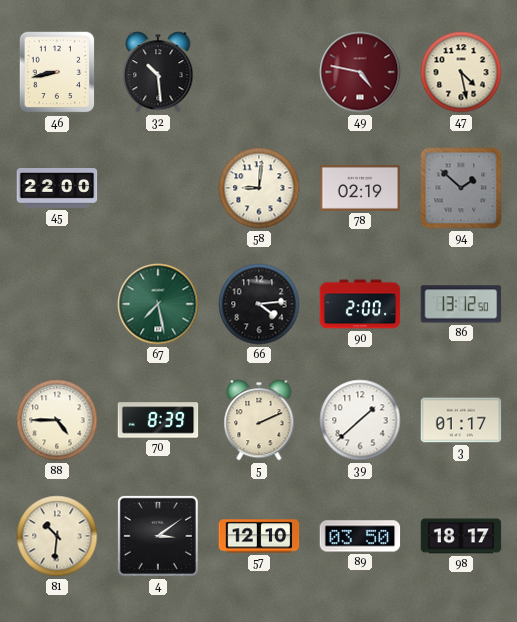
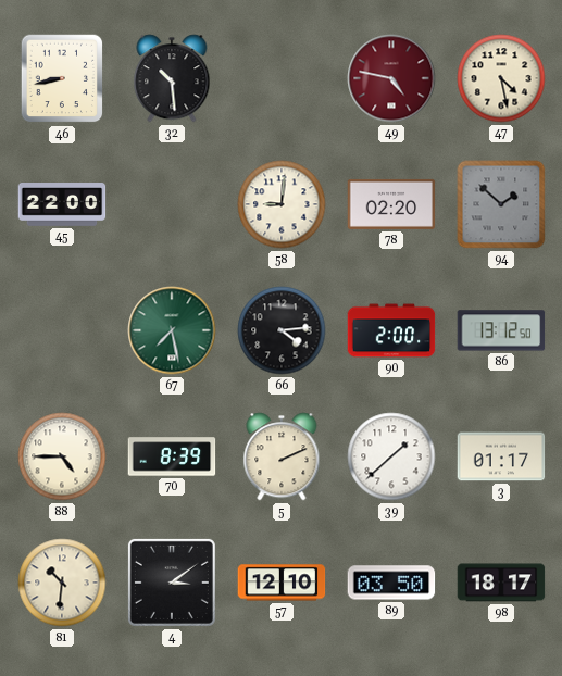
78: 02:19 -> 02:20
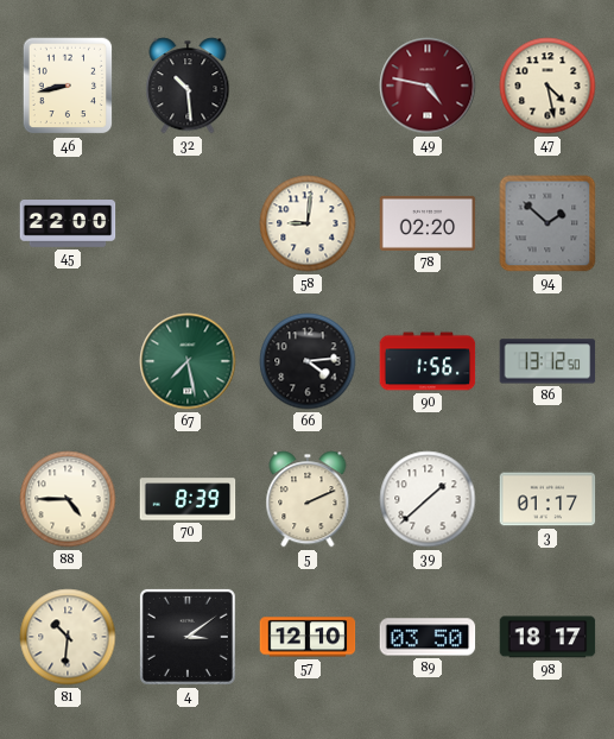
90: 2:00 -> 1:56
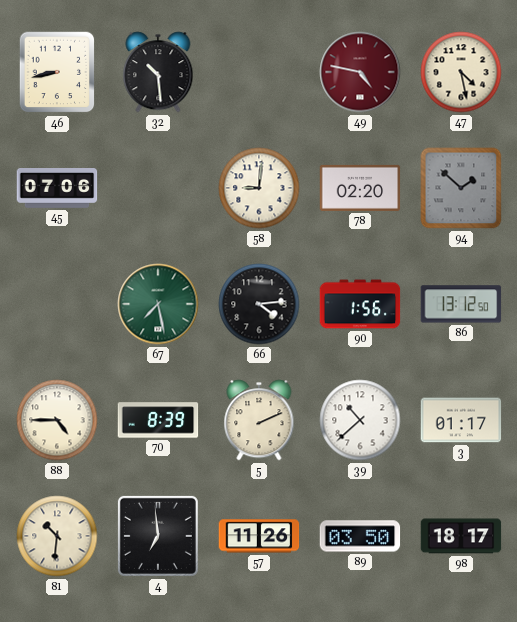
45: 22:00 -> 07:06
39: 1:38 -> 10:38
4: 3:09 -> 6:59
57: 12:10 -> 11:26
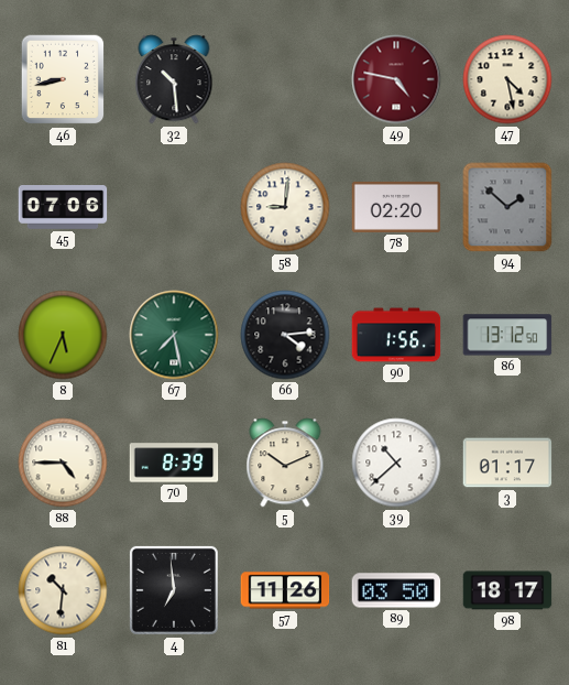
8: none -> 5:34
5: 2:11 -> 10:11
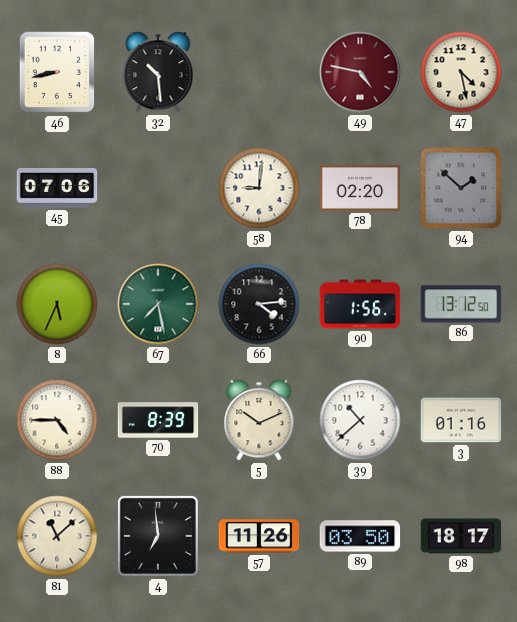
3: 01:17 -> 01:16
81: 10:31 -> 11:08
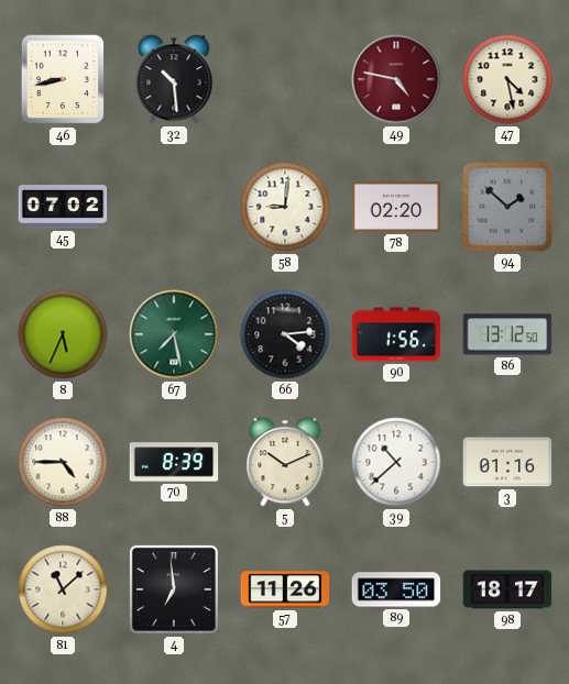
45: 07:06 -> 07:02
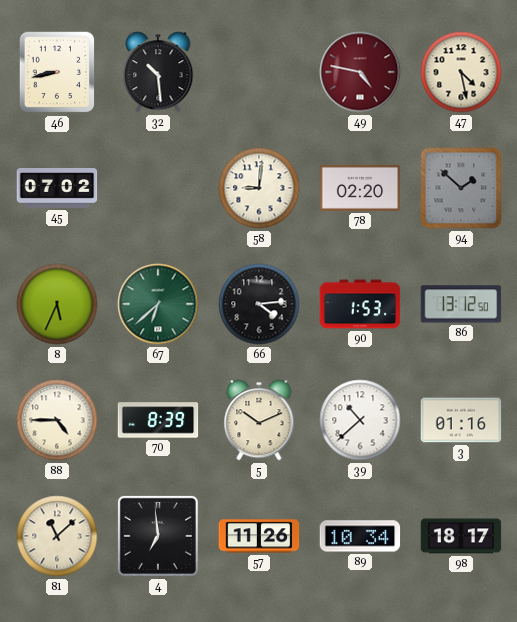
67: 7:28 -> 6:38
90: 1:56 -> 1:53
89: 03:50 -> 10:34
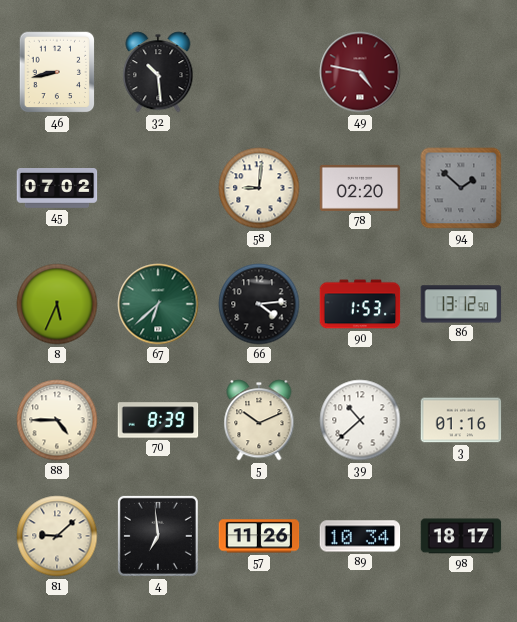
47: 4:28 -> none
81: 11:08 -> 9:08
